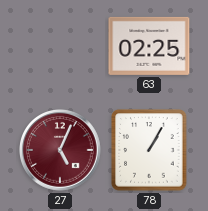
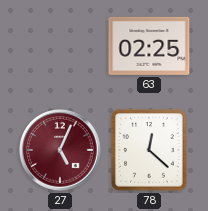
78: 1:05 -> 12:22
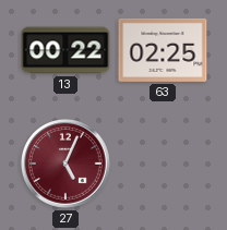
13: none -> 00:22
78: 12:22 -> none
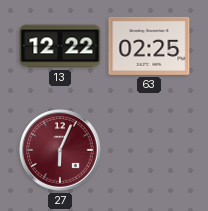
13: 00:22 -> 12:22
27: 5:04 -> 6:04
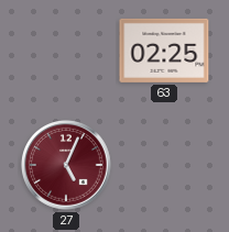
13: 12:22 -> none
27: 6:04 -> 5:04
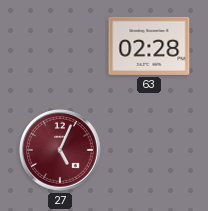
63: 02:25 -> 02:28
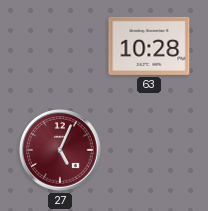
63: 02:28 -> 10:28
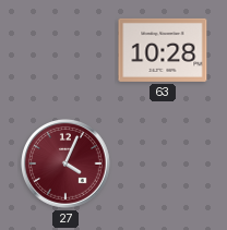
27: 5:04 -> 4:04
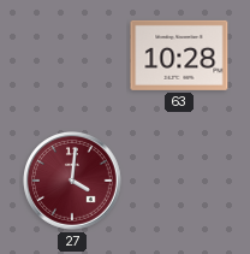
27: 4:04 -> 4:01
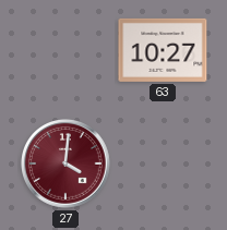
63: 10:28 -> 10:27
